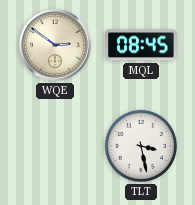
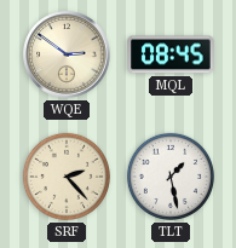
SRF: none -> 2:23
TLT: 3:28 -> 1:28
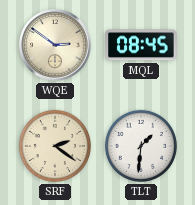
SRF: 2:23 -> 2:21
TLT: 1:28 -> 1:31
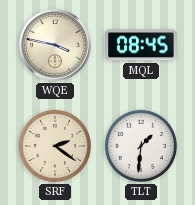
WQE: 2:51 -> 3:47
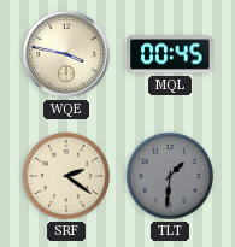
MQL: 08:45 -> 00:45
TLT dial: white -> grey
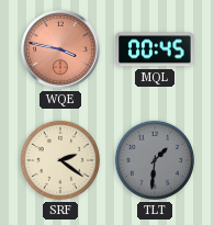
WQE dial: cream -> salmon
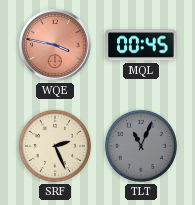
SRF: 2:21 -> 2:26
TLT: 1:31 -> 11:04
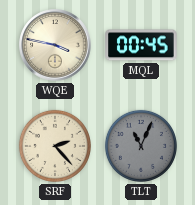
WQE dial: salmon -> cream
SRF: 2:26 -> 2:23
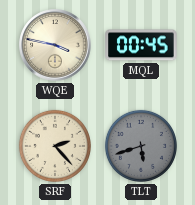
TLT: 11:04 -> 5:42
